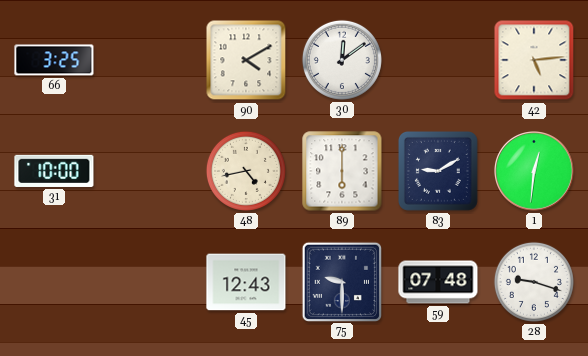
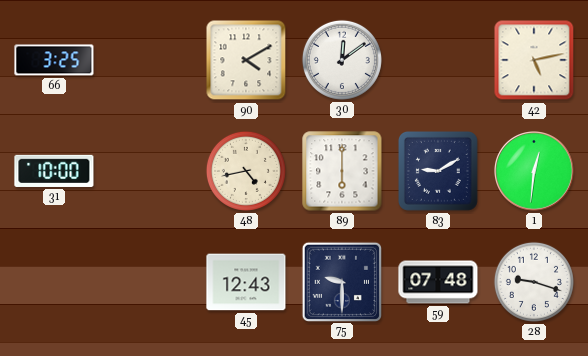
42: 5:14 -> 5:13
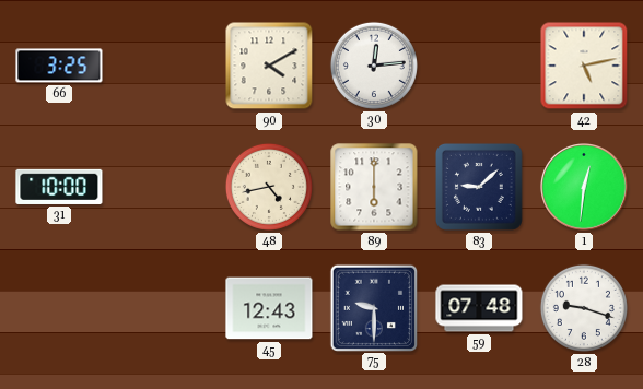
30: 12:09 -> 12:14
83: 9:10 -> 9:08
